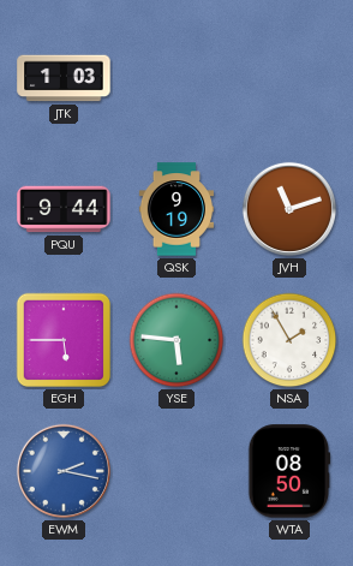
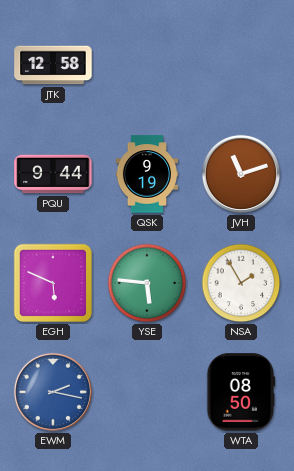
JTK: 1:03 -> 12:58
EGH: 5:45 -> 5:49
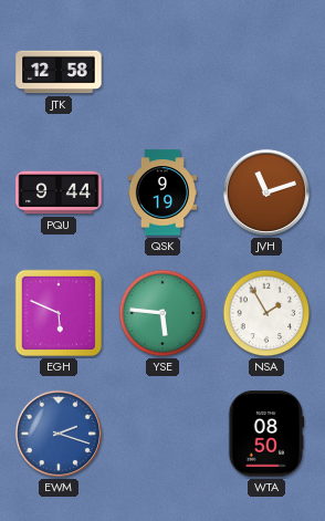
EWM: 2:17 -> 2:18
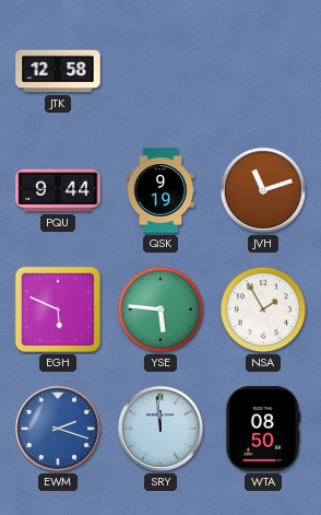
SRY: none -> 11:59
